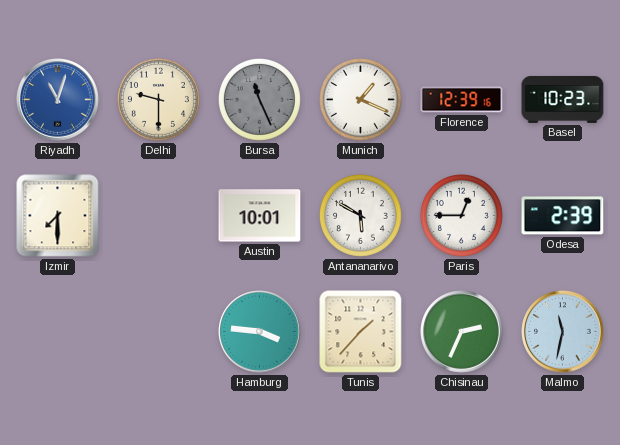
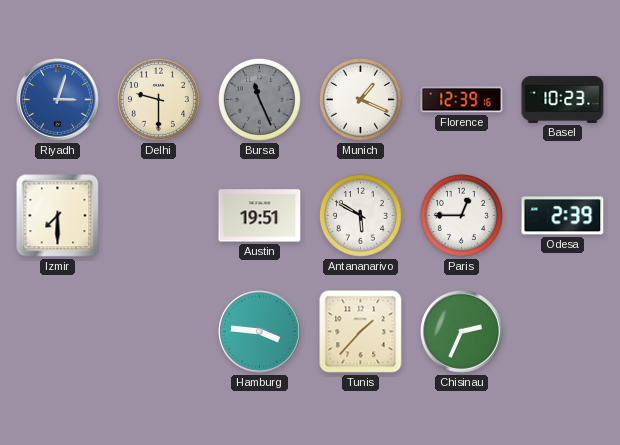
Riyadh: 11:03 -> 3:03
Austin: 10:01 -> 19:51
Malmo: 11:32 -> none
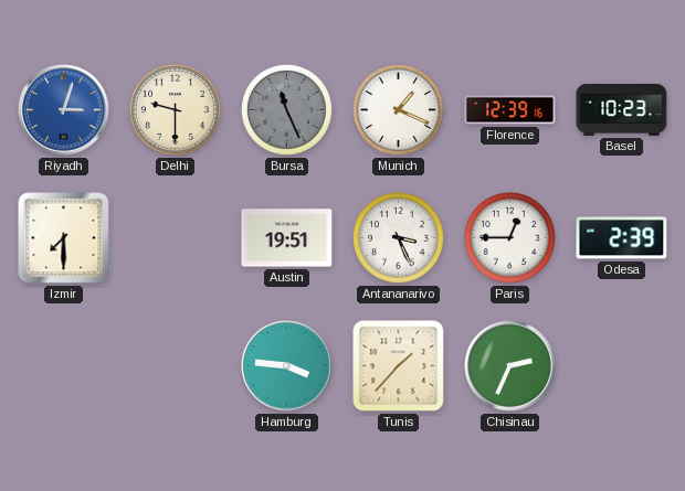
Antananarivo: 5:50 -> 3:26
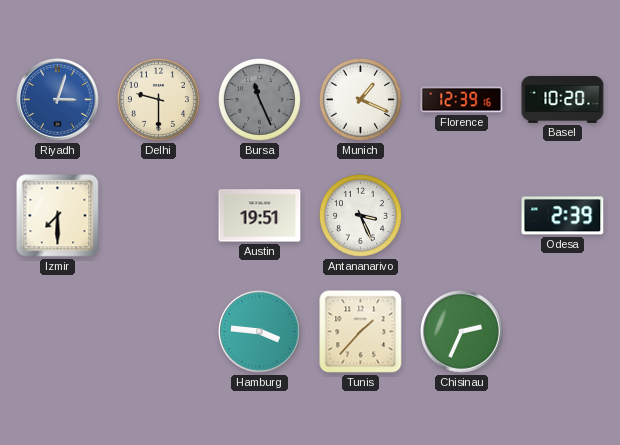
Basel: 10:23 -> 10:20
Paris: 12:45 -> none
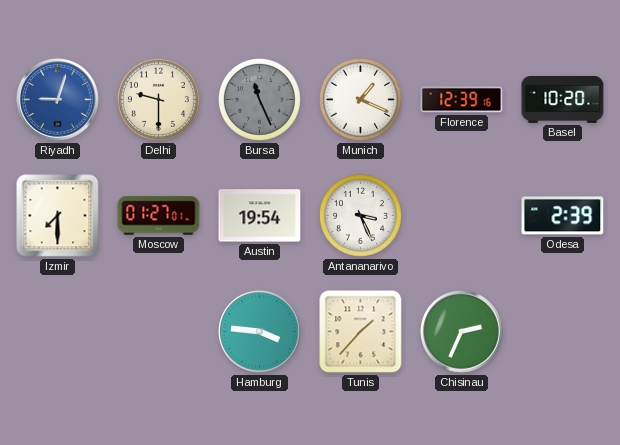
Riyadh: 3:03 -> 9:03
Moscow: none -> 01:27
Austin: 19:51 -> 19:54
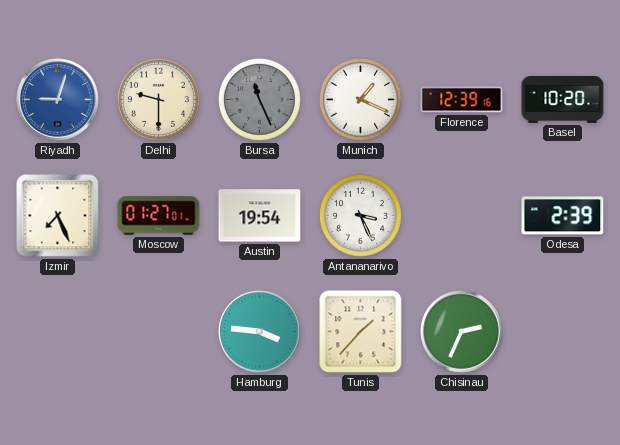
Izmir: 7:30 -> 7:26
